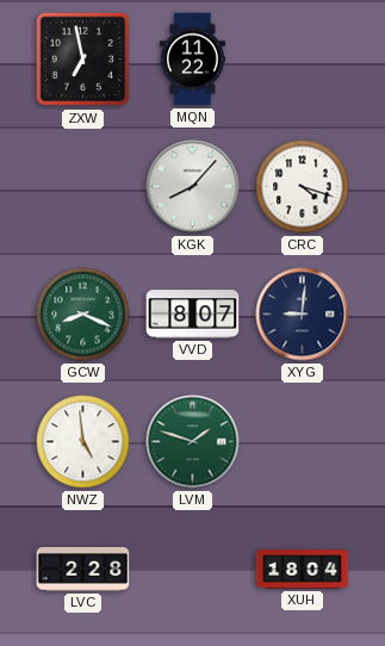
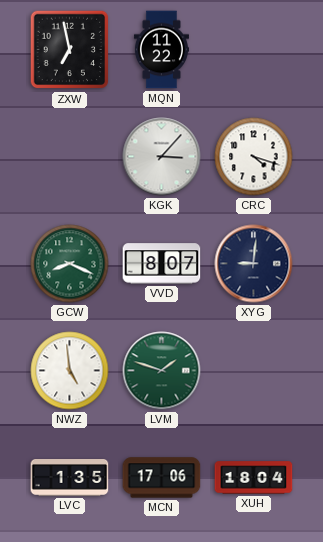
KGK: 8:07 -> 3:07
LVC: 2:28 -> 1:35
MCN: none -> 17:06
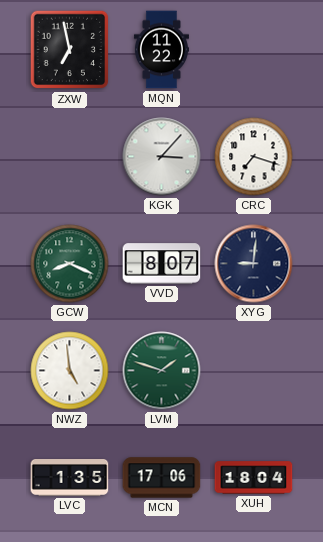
CRC: 4:18 -> 7:18
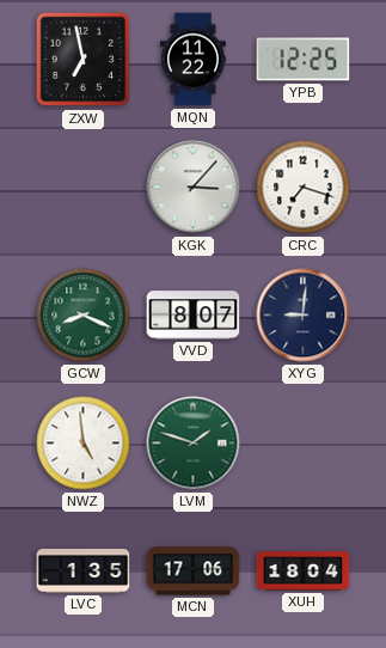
YPB: none -> 12:25
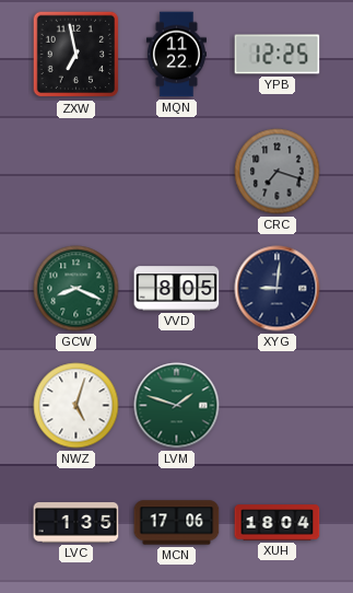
KGK: 3:07 -> none
CRC dial: white -> grey
VVD: 8:07 -> 8:05
NWZ: 4:59 -> 5:03
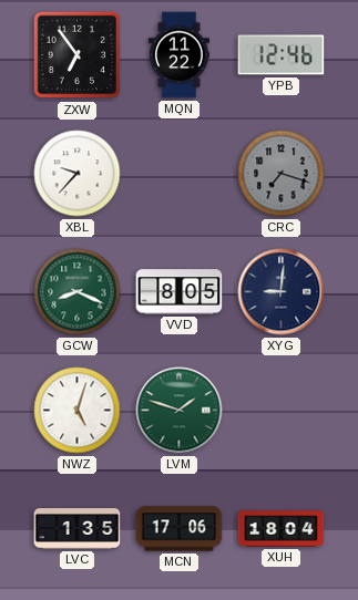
ZXW: 6:58 -> 6:54
YPB: 12:25 -> 12:46
XBL: none -> 9:37
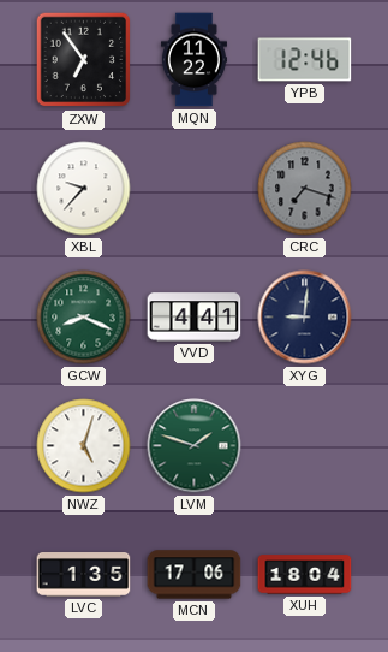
VVD: 8:05 -> 4:41
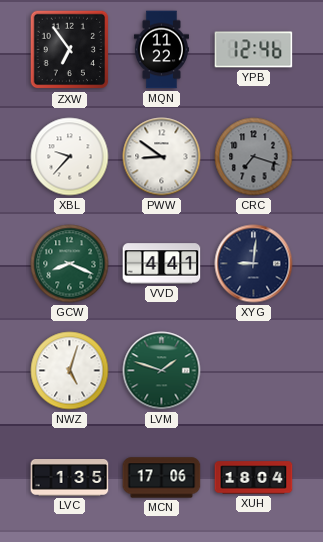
PWW: none -> 8:51
